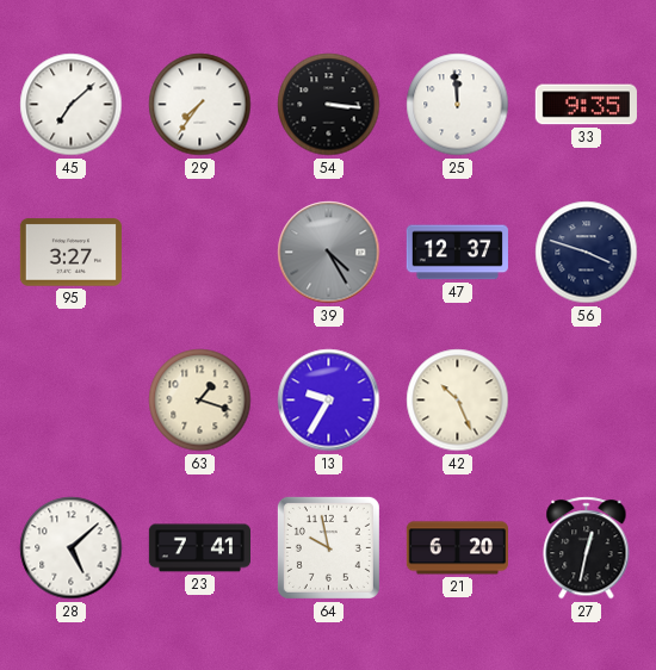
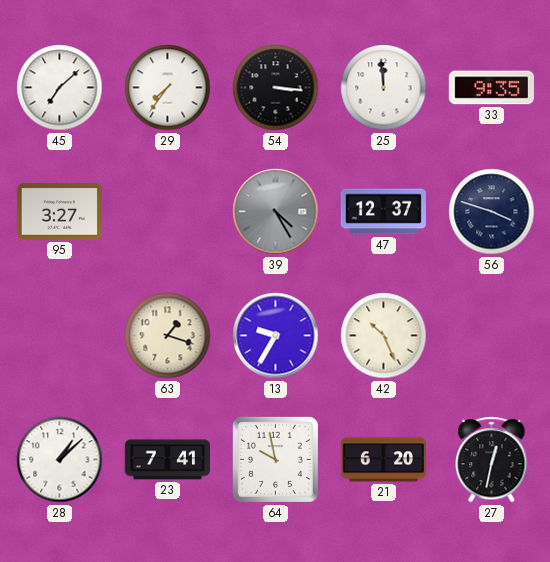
28: 5:08 -> 1:08
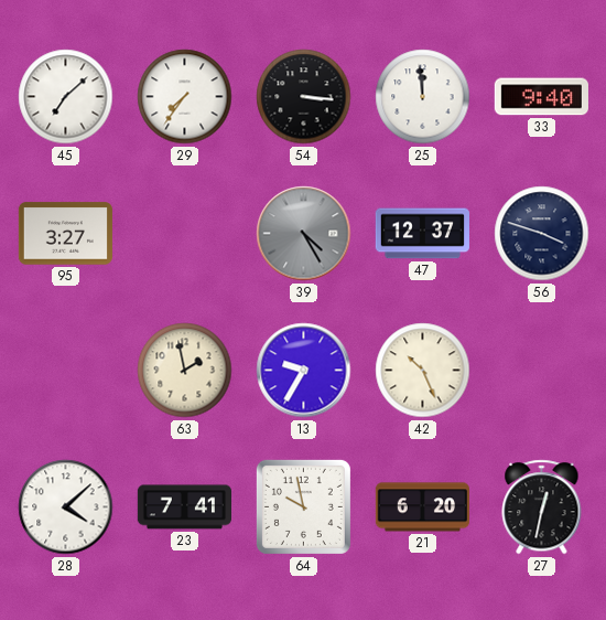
33: 9:35 -> 9:40
63: 1:18 -> 1:58
28: 1:08 -> 4:08
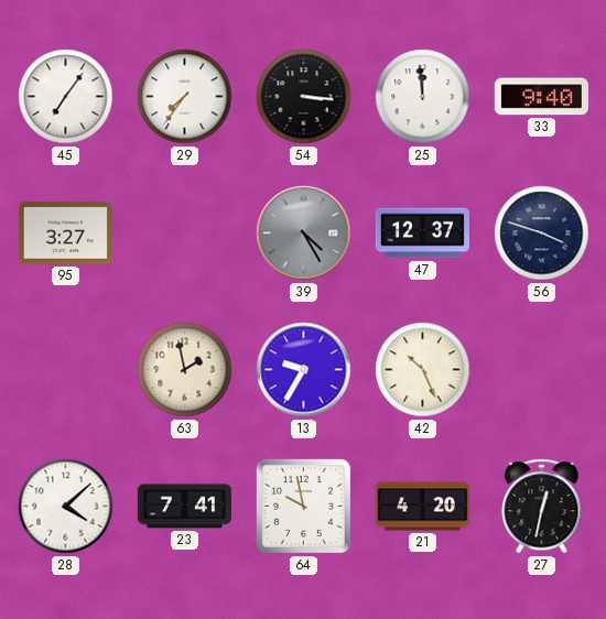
45: 7:08 -> 7:06
21: 6:20 -> 4:20
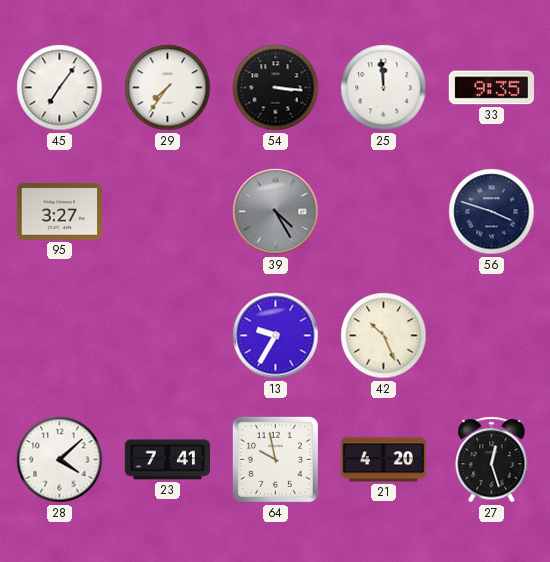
33: 9:40 -> 9:35
47: 12:37 -> none
63: 1:58 -> none
27: 12:32 -> 12:27
